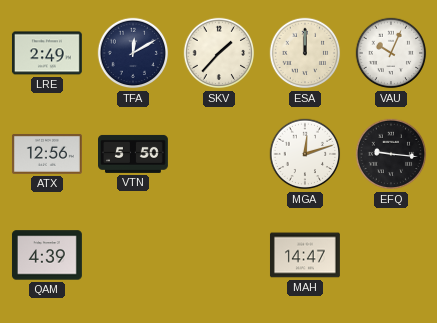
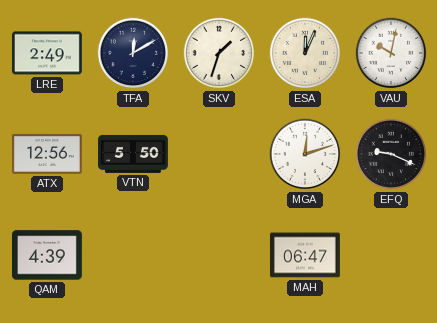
SKV: 1:37 -> 1:33
ESA: 12:00 -> 12:04
VAU: 10:04 -> 10:02
EFQ: 9:16 -> 9:19
MAH: 14:47 -> 06:47
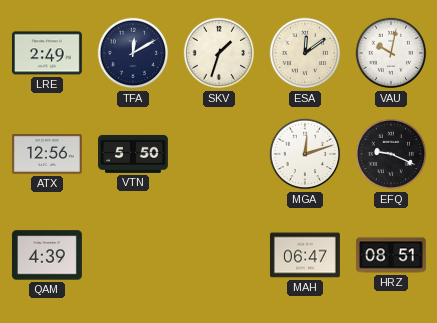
ESA: 12:04 -> 12:09
HRZ: none -> 08:51
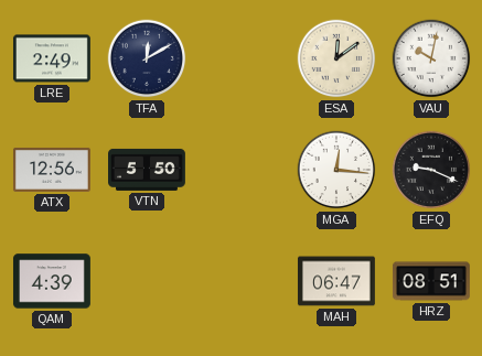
SKV: 1:33 -> none
MGA: 12:12 -> 12:16
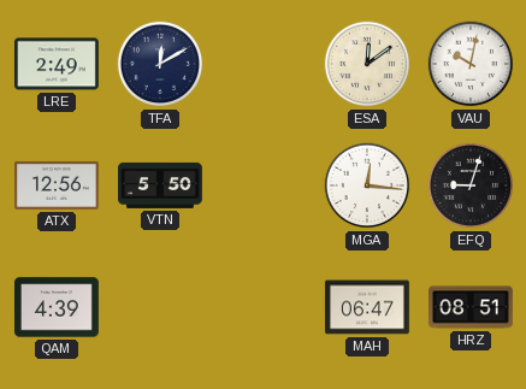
EFQ: 9:19 -> 9:03
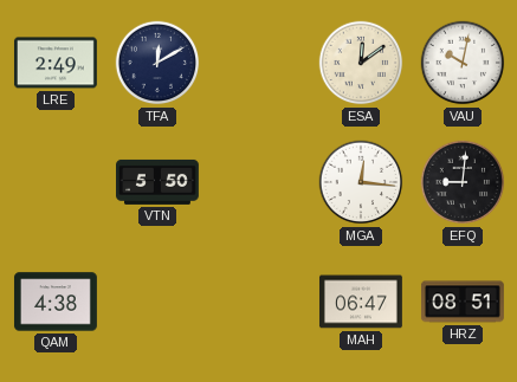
ATX: 12:56 -> none
EFQ: 9:03 -> 9:01
QAM: 4:39 -> 4:38
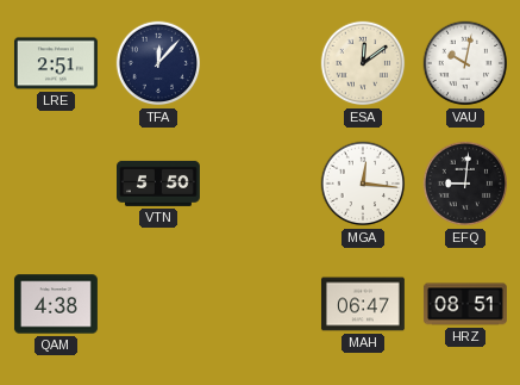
LRE: 2:49 -> 2:51
TFA: 12:10 -> 12:07
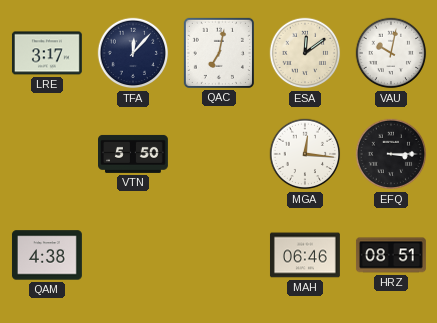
LRE: 2:51 -> 3:17
QAC: none -> 7:02
EFQ: 9:01 -> 3:15
MAH: 06:47 -> 06:46
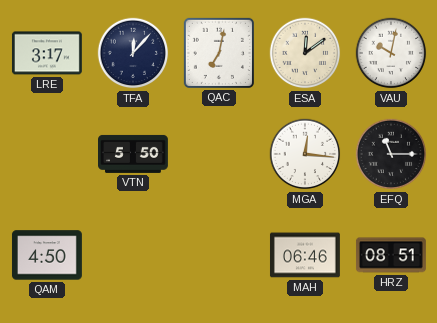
EFQ: 3:15 -> 11:15
QAM: 4:38 -> 4:50
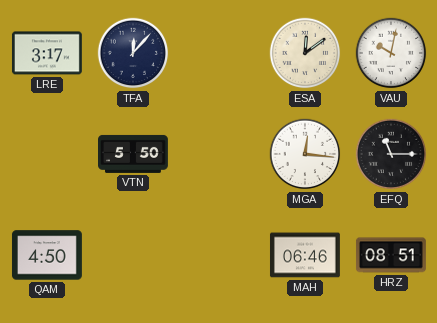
QAC: 7:02 -> none
